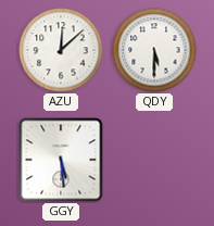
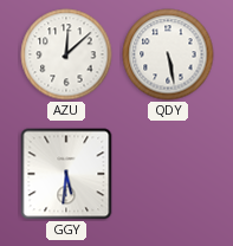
QDY: 5:30 -> 5:28
GGY: 5:29 -> 5:31
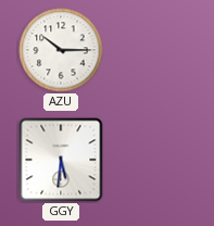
AZU: 12:08 -> 10:15
QDY: 5:28 -> none
